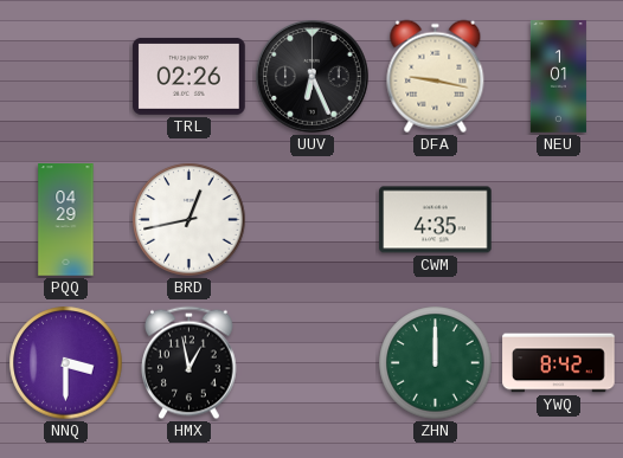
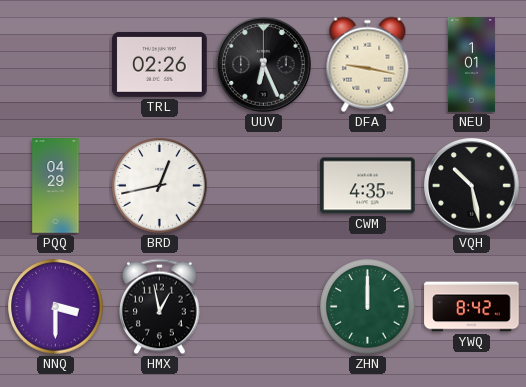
VQH: none -> 10:28
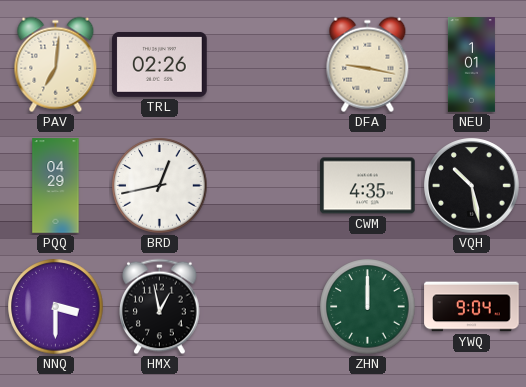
PAV: none -> 7:01
UUV: 6:26 -> none
YWQ: 8:42 -> 9:04
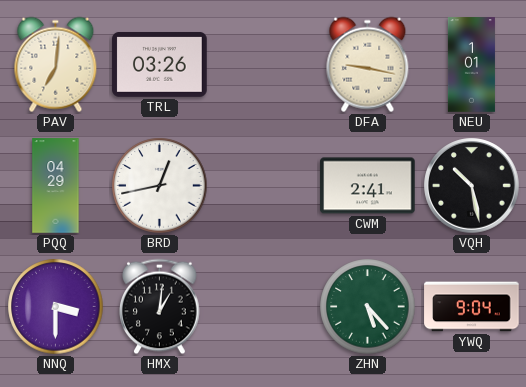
TRL: 02:26 -> 03:26
CWM: 4:35 -> 2:41
HMX: 12:58 -> 1:01
ZHN: 12:00 -> 5:23
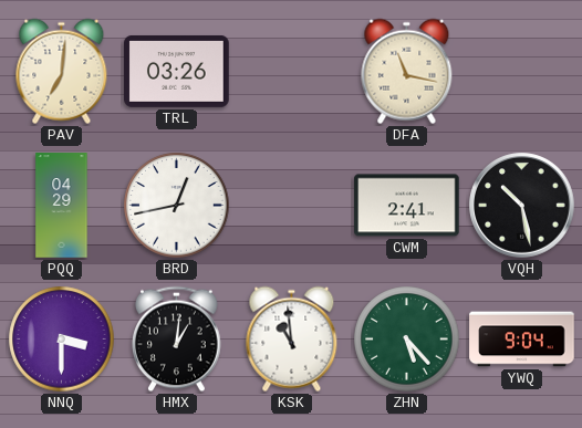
DFA: 9:17 -> 11:17
NEU: 1:01 -> none
KSK: none -> 10:59
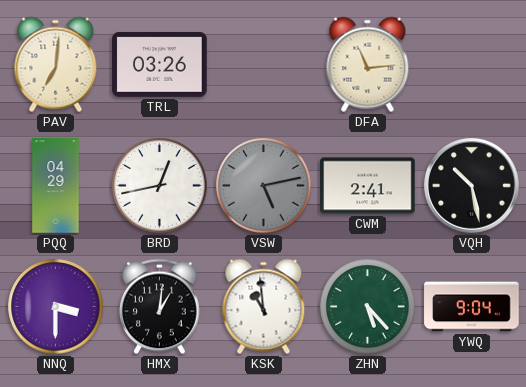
DFA: 11:17 -> 11:14
VSW: none -> 5:13
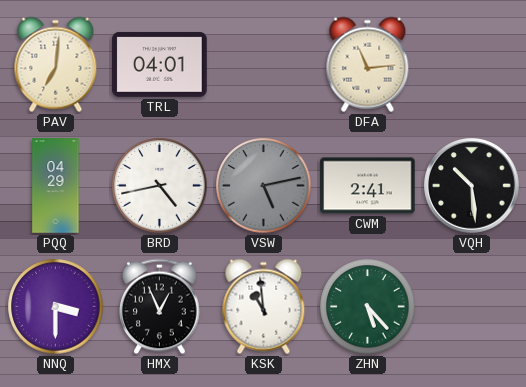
TRL: 03:26 -> 04:01
BRD: 12:43 -> 4:43
VQH: 10:28 -> 10:29
HMX: 1:01 -> 12:56
YWQ: 9:04 -> none
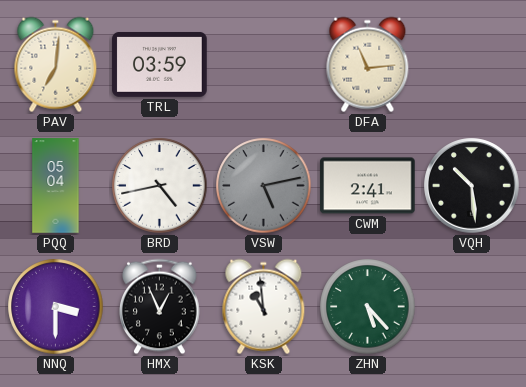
TRL: 04:01 -> 03:59
PQQ: 04:29 -> 05:04
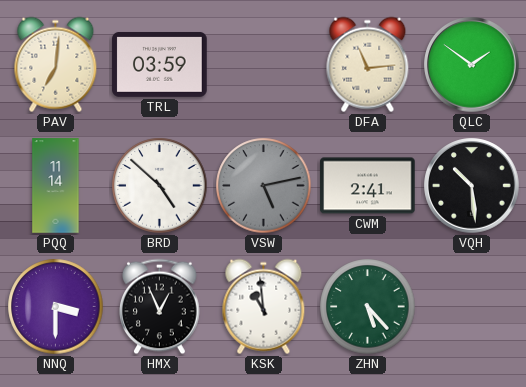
QLC: none -> 1:51
PQQ: 05:04 -> 11:14
BRD: 4:43 -> 4:52
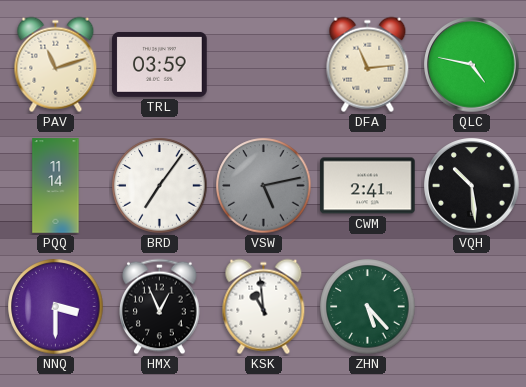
PAV: 7:01 -> 11:12
QLC: 1:51 -> 4:47
BRD: 4:52 -> 7:06
